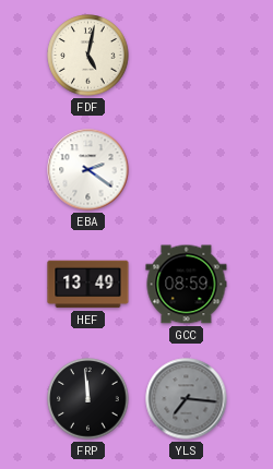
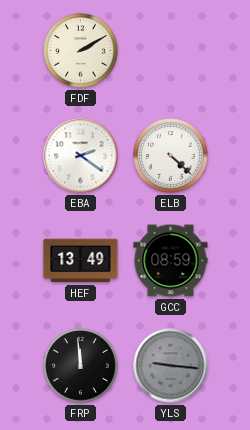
FDF: 5:02 -> 2:10
ELB: none -> 4:22
YLS: 7:16 -> 9:16
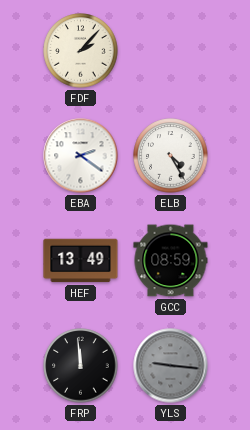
FDF: 2:10 -> 2:07
ELB: 4:22 -> 4:25
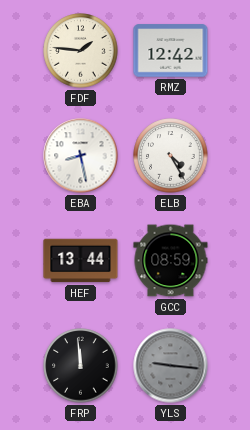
FDF: 2:07 -> 1:46
RMZ: none -> 12:42
EBA: 2:21 -> 8:28
HEF: 13:49 -> 13:44
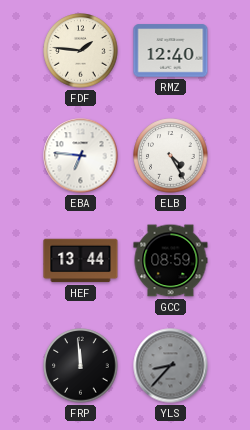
RMZ: 12:42 -> 12:40
EBA: 8:28 -> 6:46
YLS: 9:16 -> 8:37
